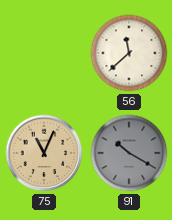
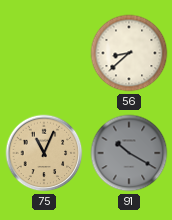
56: 11:38 -> 8:38
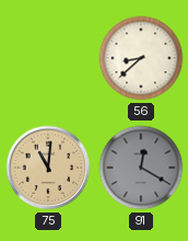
75: 11:04 -> 11:01
91: 10:20 -> 12:20
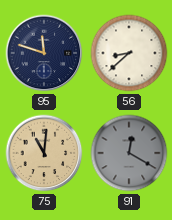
95: none -> 11:48
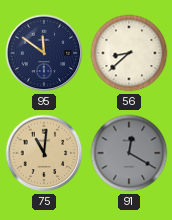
95: 11:48 -> 11:51
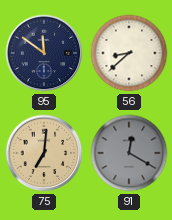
75: 11:01 -> 7:01
